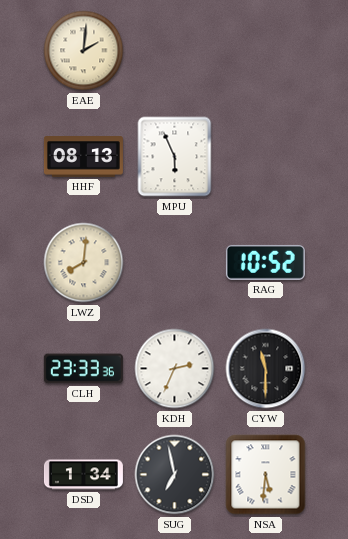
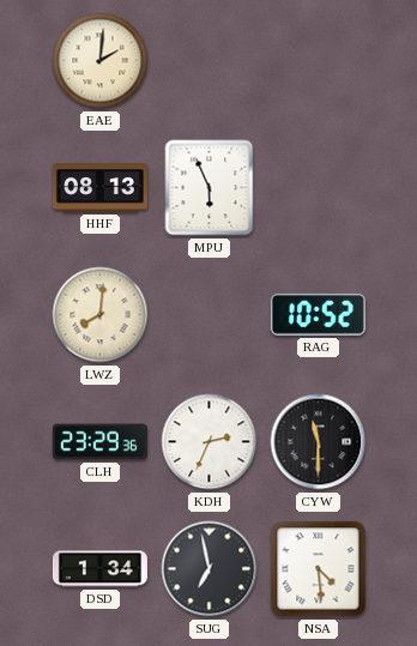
CLH: 23:33 -> 23:29
NSA: 5:31 -> 4:29
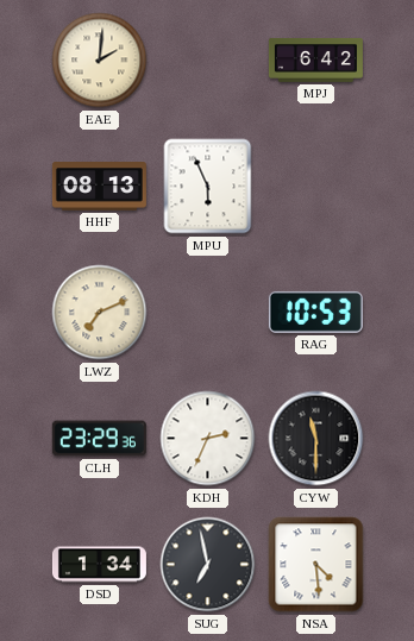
MPJ: none -> 6:42
LWZ: 8:01 -> 7:11
RAG: 10:52 -> 10:53
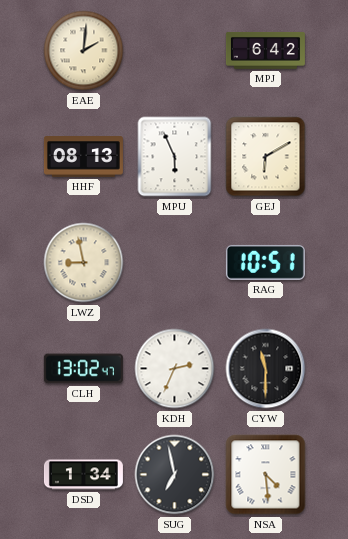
GEJ: none -> 6:10
LWZ: 7:11 -> 8:58
RAG: 10:53 -> 10:51
CLH: 23:29 -> 13:02
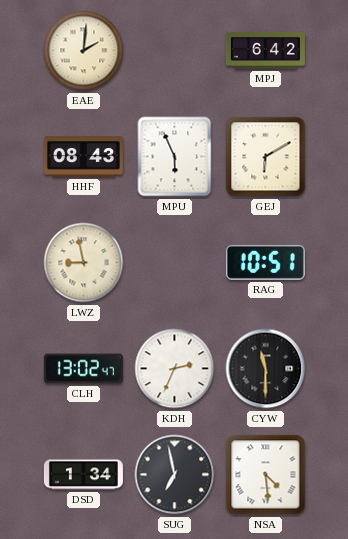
HHF: 08:13 -> 08:43
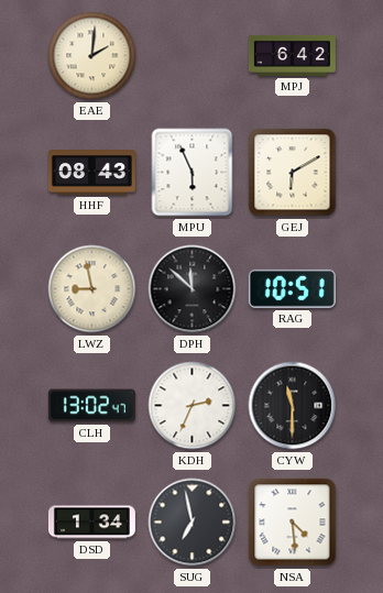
DPH: none -> 11:52
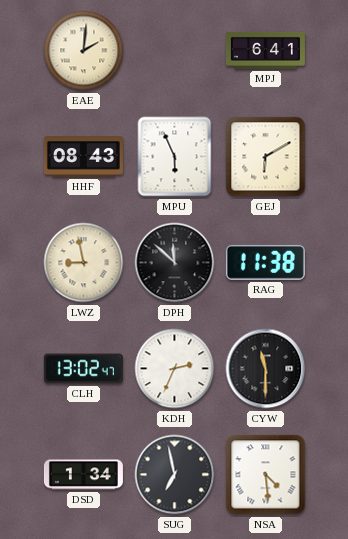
MPJ: 6:42 -> 6:41
RAG: 10:51 -> 11:38
